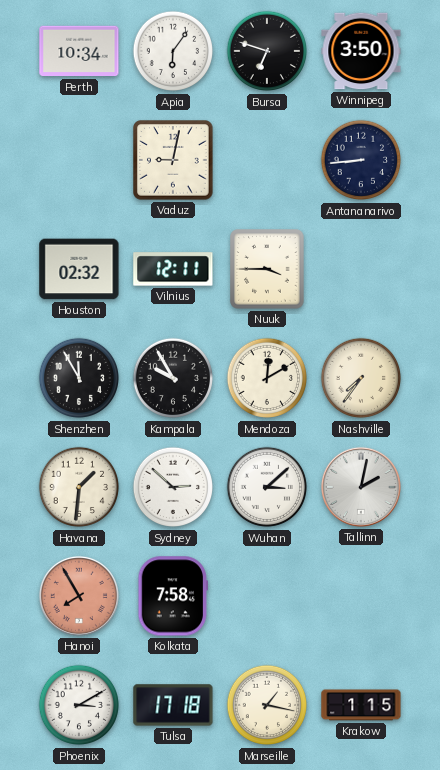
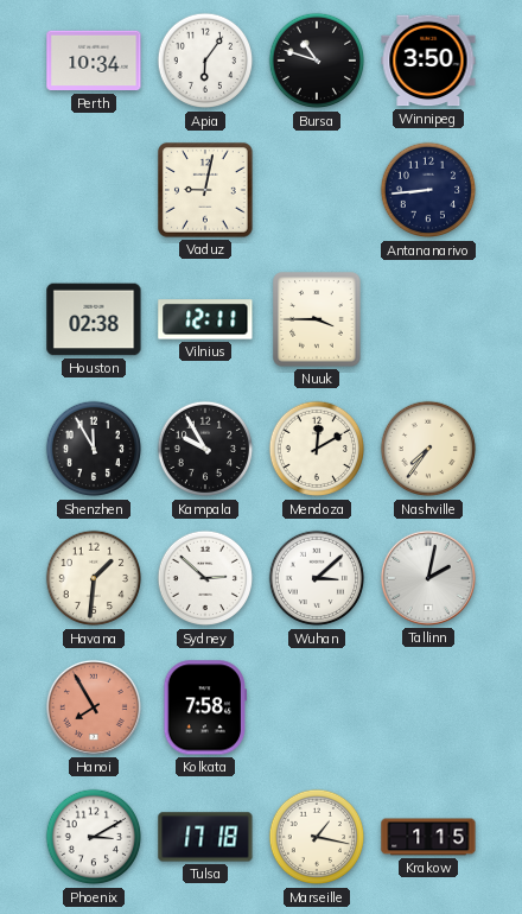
Bursa: 6:48 -> 10:48
Houston: 02:32 -> 02:38
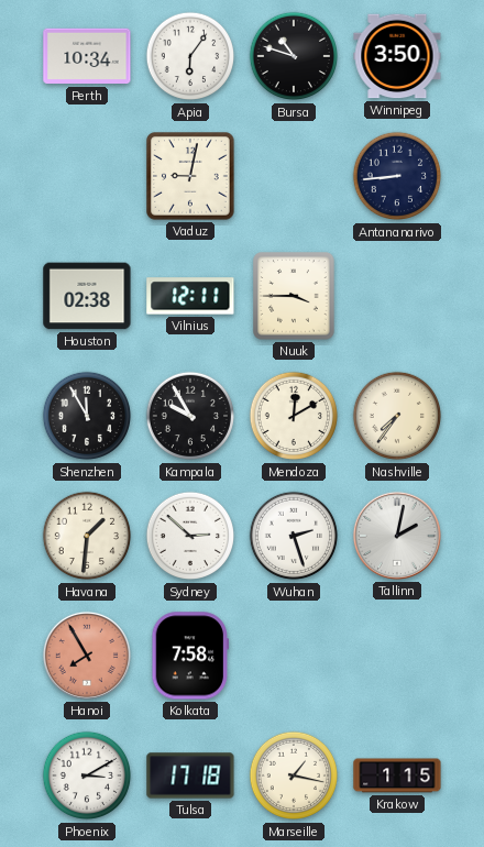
Wuhan: 3:08 -> 2:27
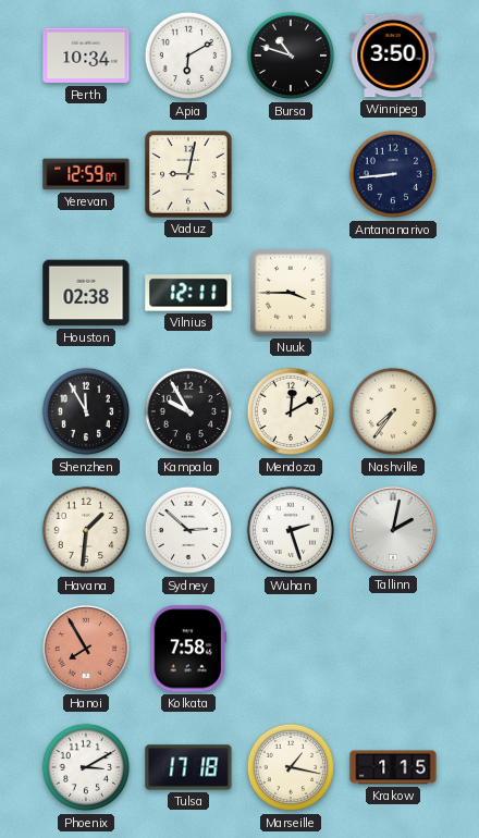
Apia: 6:06 -> 6:10
Yerevan: none -> 12:59
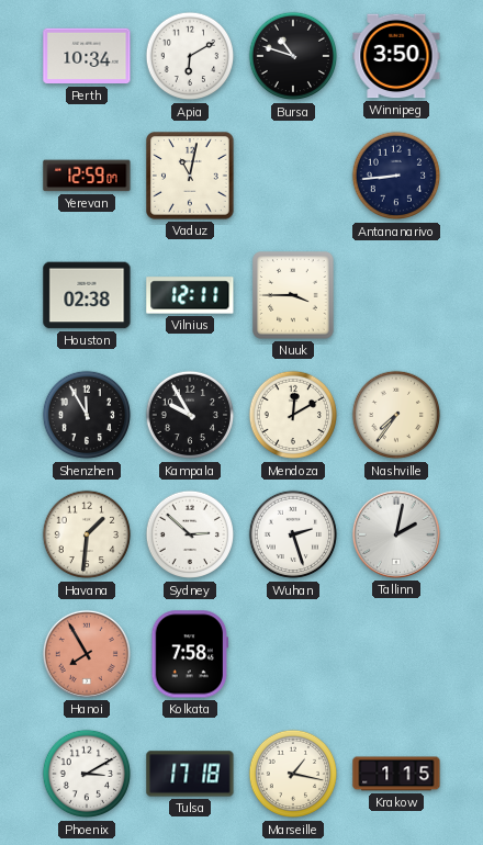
Vaduz: 9:02 -> 11:02
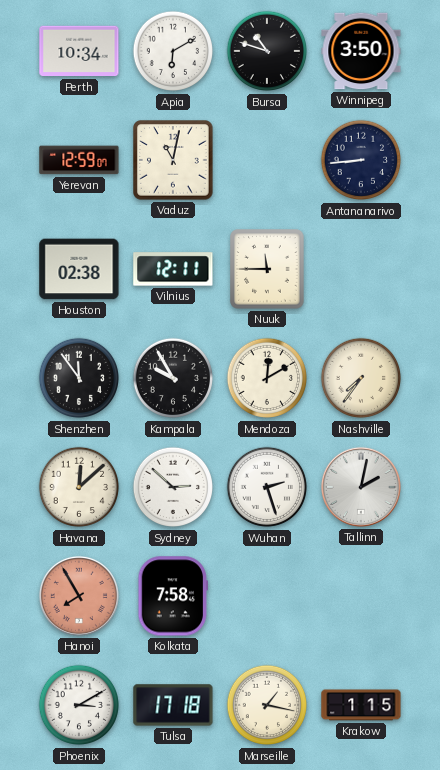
Nuuk: 3:45 -> 11:45
Shenzhen: 11:55 -> 11:54
Havana: 1:31 -> 12:08
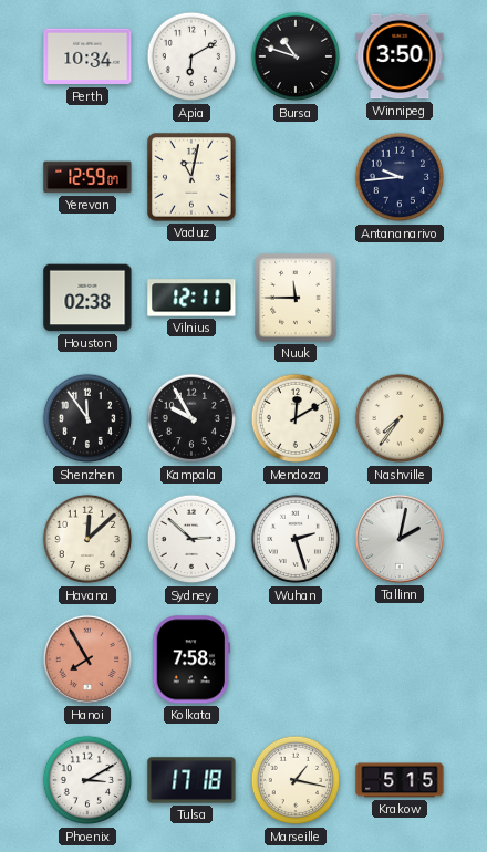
Antananarivo: 8:44 -> 9:44
Krakow: 1:15 -> 5:15
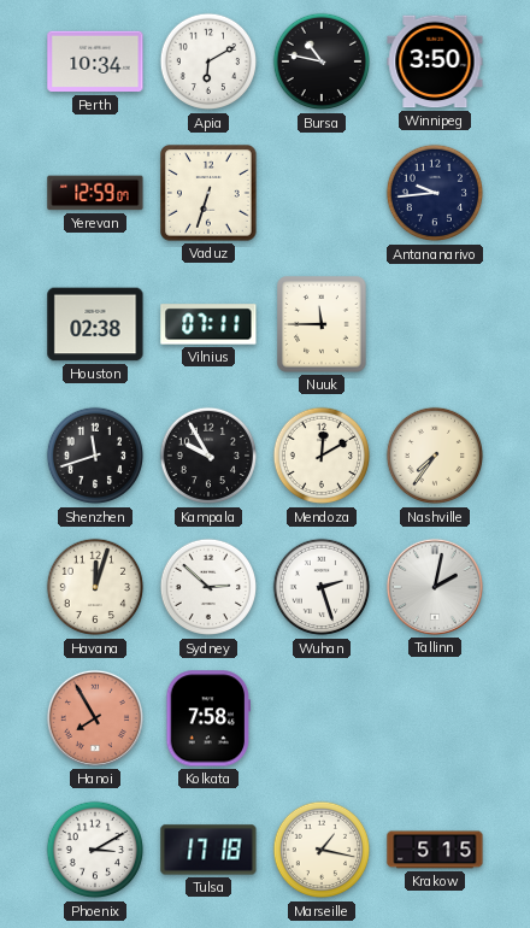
Bursa: 10:48 -> 10:47
Vaduz: 11:02 -> 6:33
Vilnius: 12:11 -> 07:11
Shenzhen: 11:54 -> 11:42
Havana: 12:08 -> 12:03
